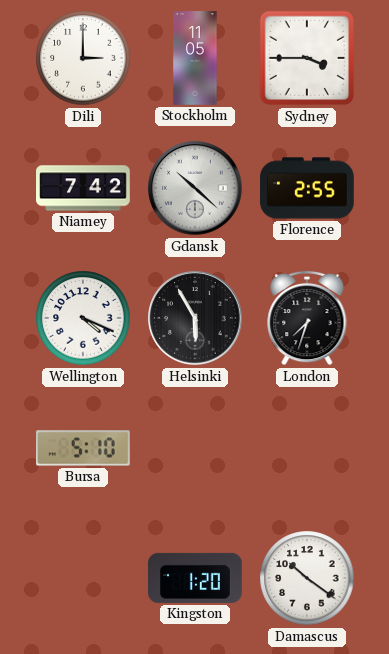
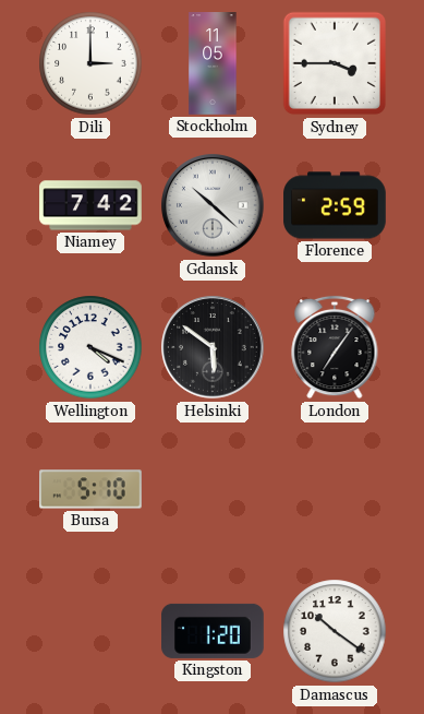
Florence: 2:55 -> 2:59
Helsinki: 5:55 -> 5:51
London: 7:33 -> 7:06
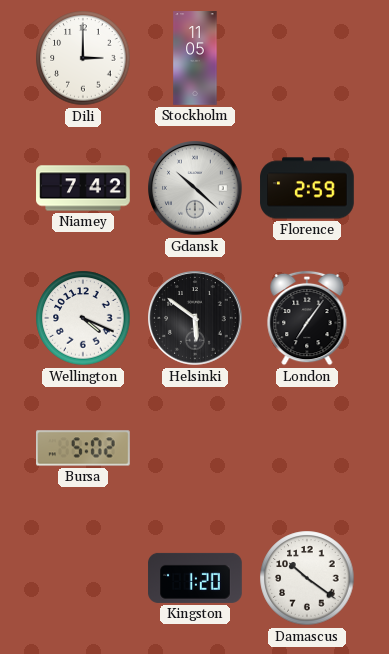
Sydney: 3:45 -> none
Bursa: 5:10 -> 5:02
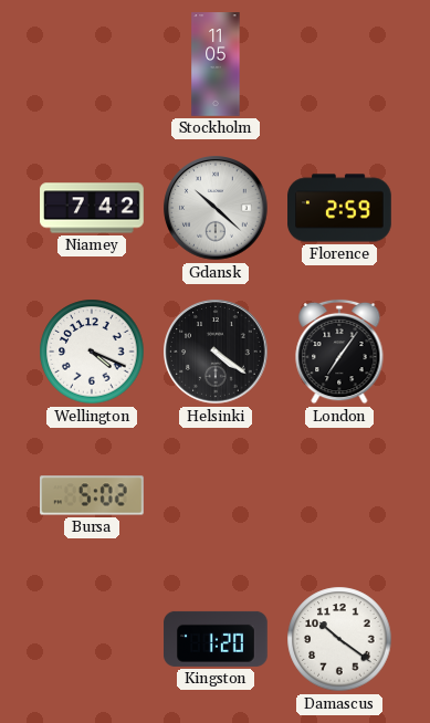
Dili: 3:00 -> none
Helsinki: 5:51 -> 4:21
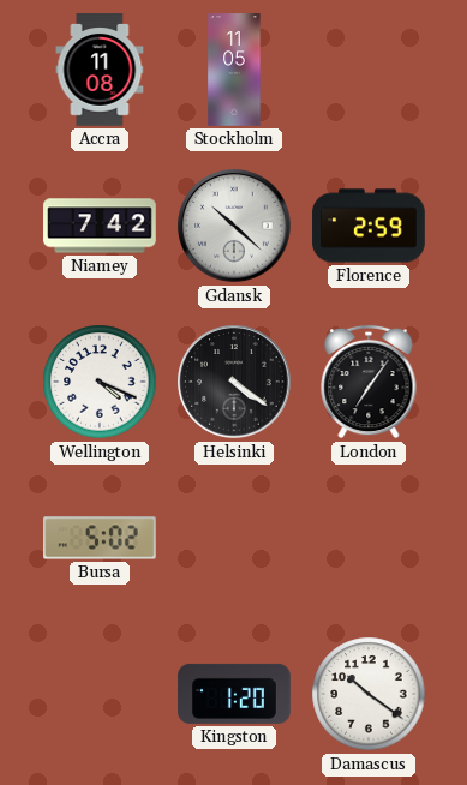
Accra: none -> 11:08
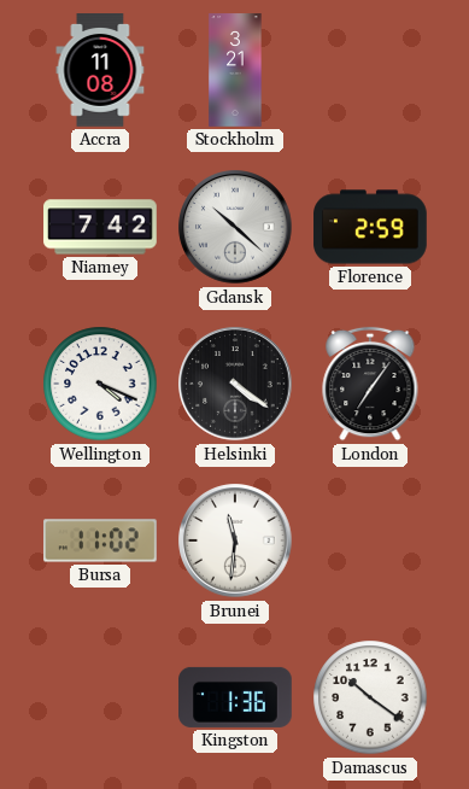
Stockholm: 11:05 -> 3:21
Bursa: 5:02 -> 11:02
Brunei: none -> 11:31
Kingston: 1:20 -> 1:36
